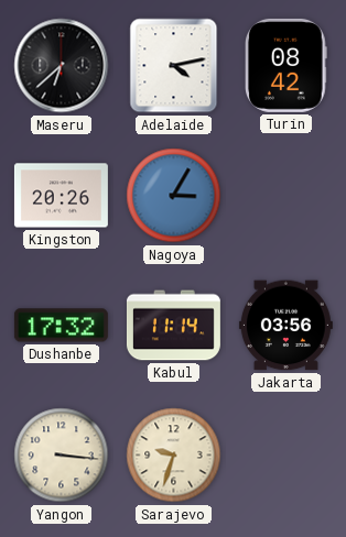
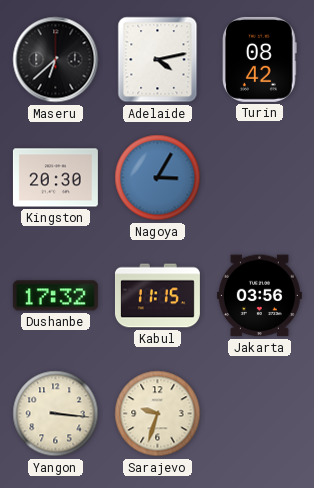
Kingston: 20:26 -> 20:30
Kabul: 11:14 -> 11:15
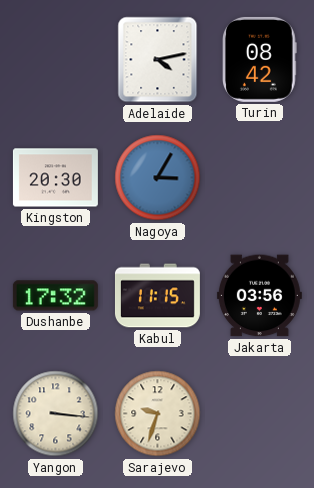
Maseru: 6:38 -> none
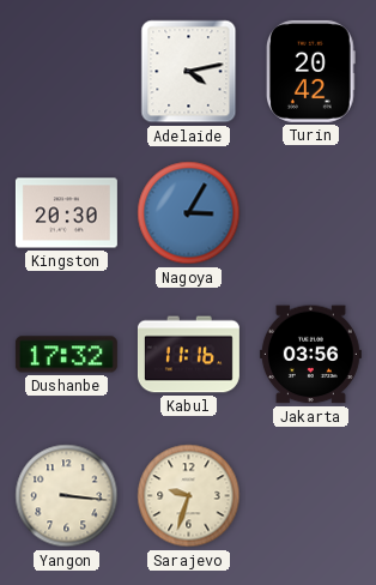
Turin: 08:42 -> 20:42
Kabul: 11:15 -> 11:16
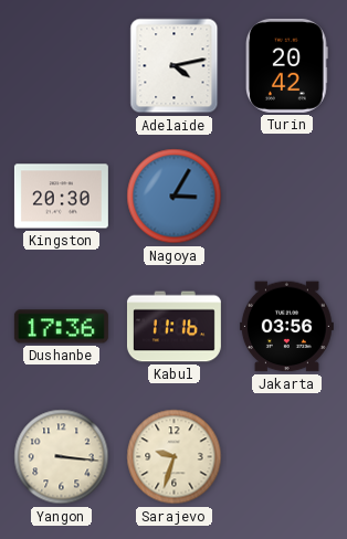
Dushanbe: 17:32 -> 17:36
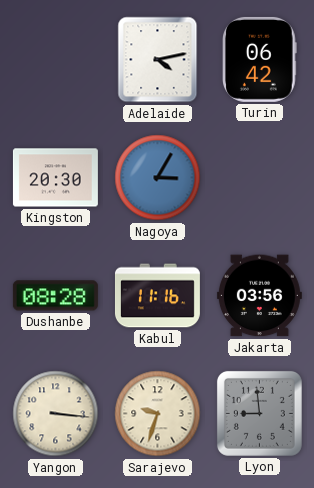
Turin: 20:42 -> 06:42
Dushanbe: 17:36 -> 08:28
Lyon: none -> 8:59
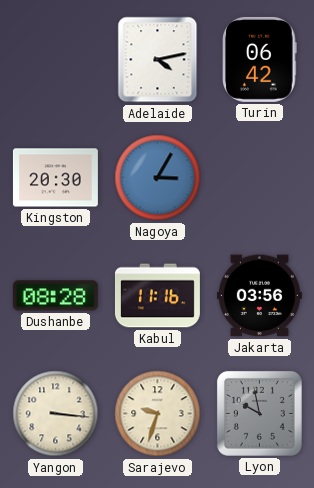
Lyon: 8:59 -> 9:58
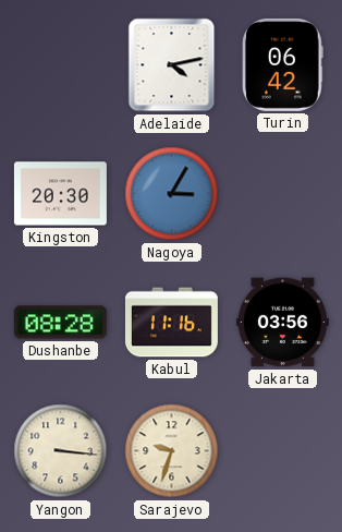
Lyon: 9:58 -> none
